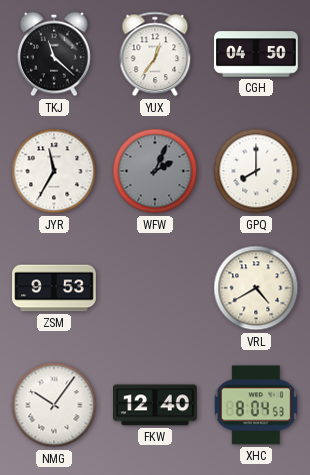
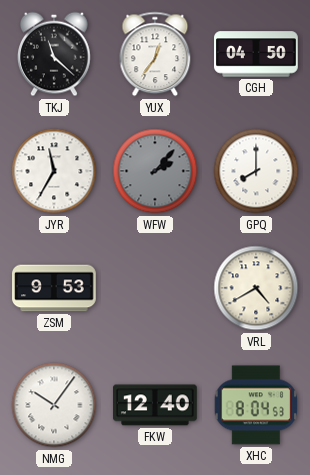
WFW: 2:04 -> 2:07
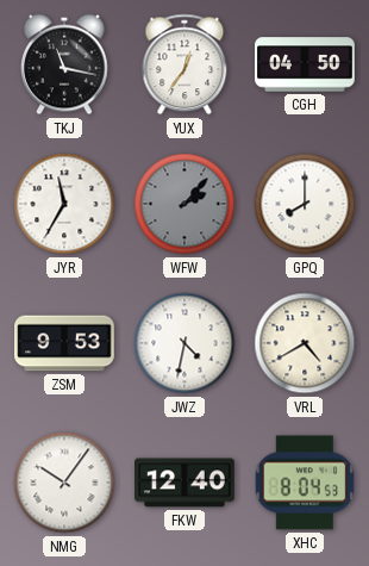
TKJ: 11:22 -> 11:17
JWZ: none -> 4:32
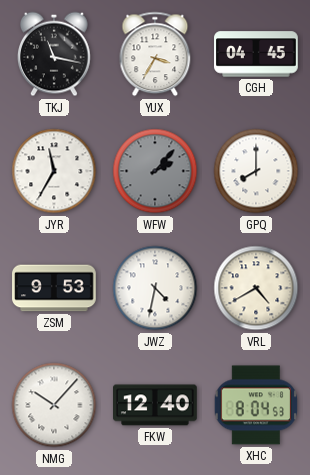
YUX: 12:36 -> 3:35
CGH: 04:50 -> 04:45
NMG: 10:06 -> 10:07
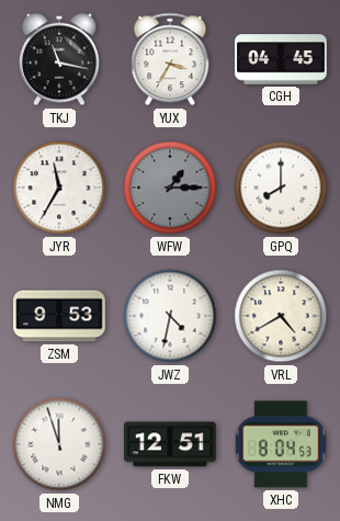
WFW: 2:07 -> 1:15
NMG: 10:07 -> 11:57
FKW: 12:40 -> 12:51
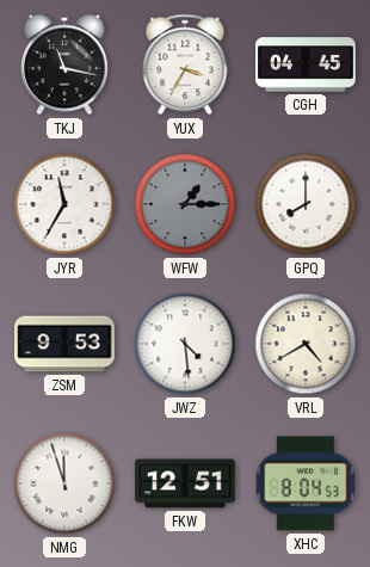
JWZ: 4:32 -> 4:29
